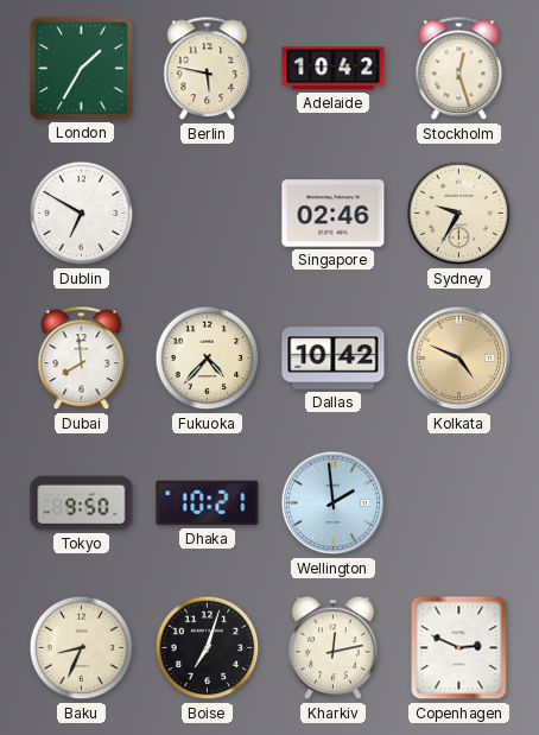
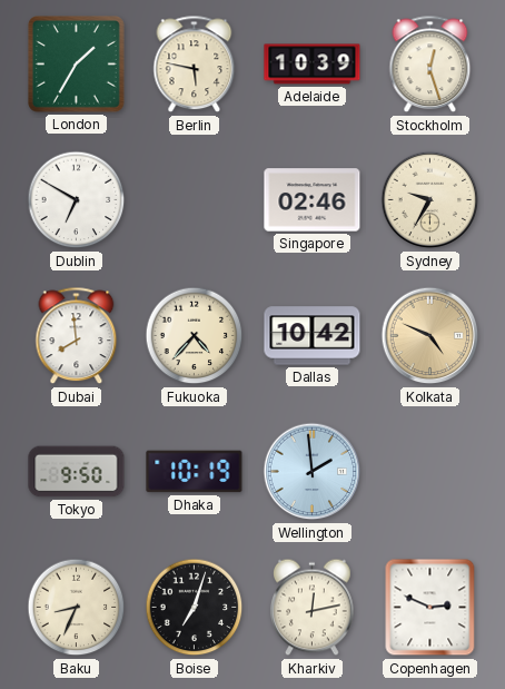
Adelaide: 10:42 -> 10:39
Dhaka: 10:21 -> 10:19
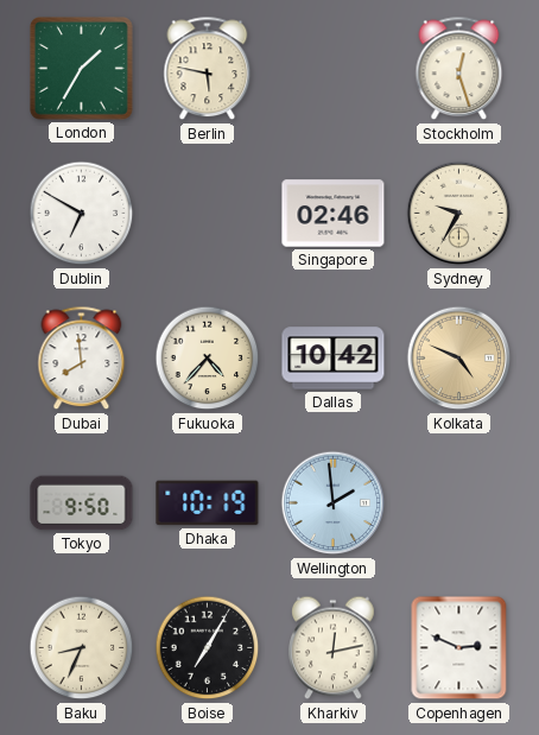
Adelaide: 10:39 -> none
Boise: 7:03 -> 7:05
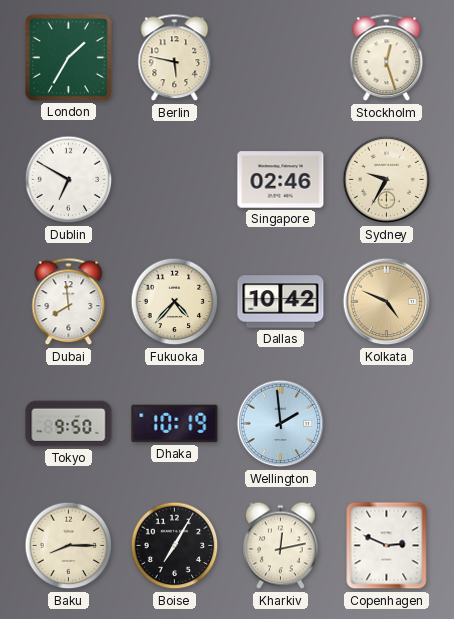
Baku: 8:34 -> 8:15
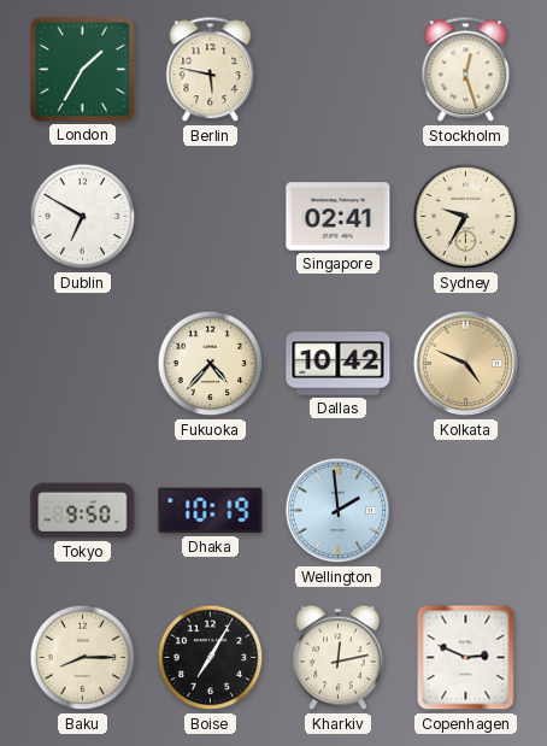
Singapore: 02:46 -> 02:41
Dubai: 7:59 -> none
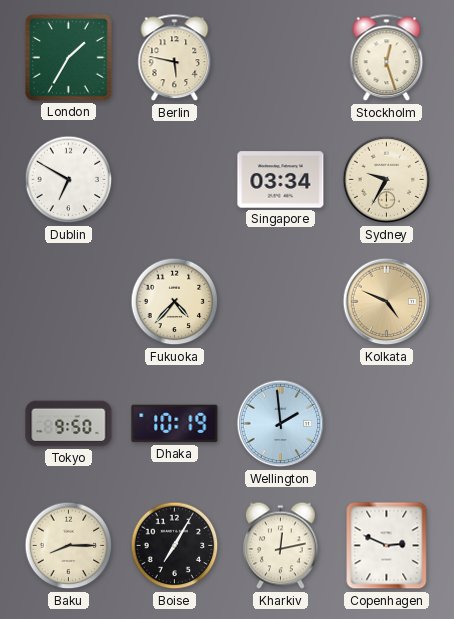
Singapore: 02:41 -> 03:34
Dallas: 10:42 -> none
